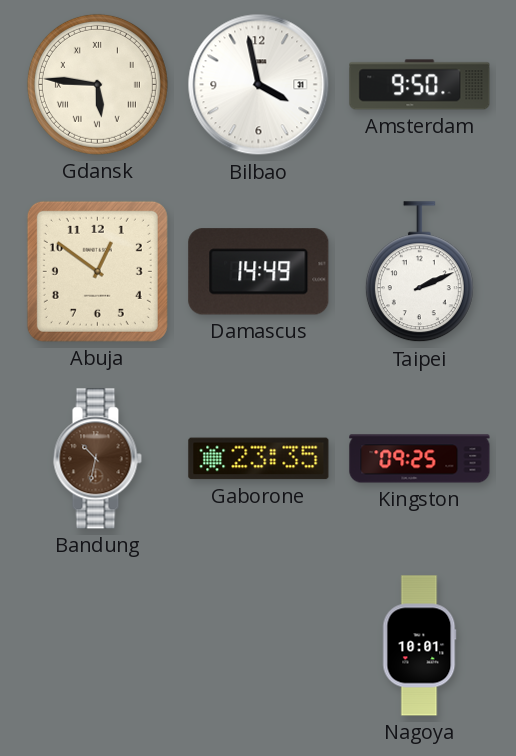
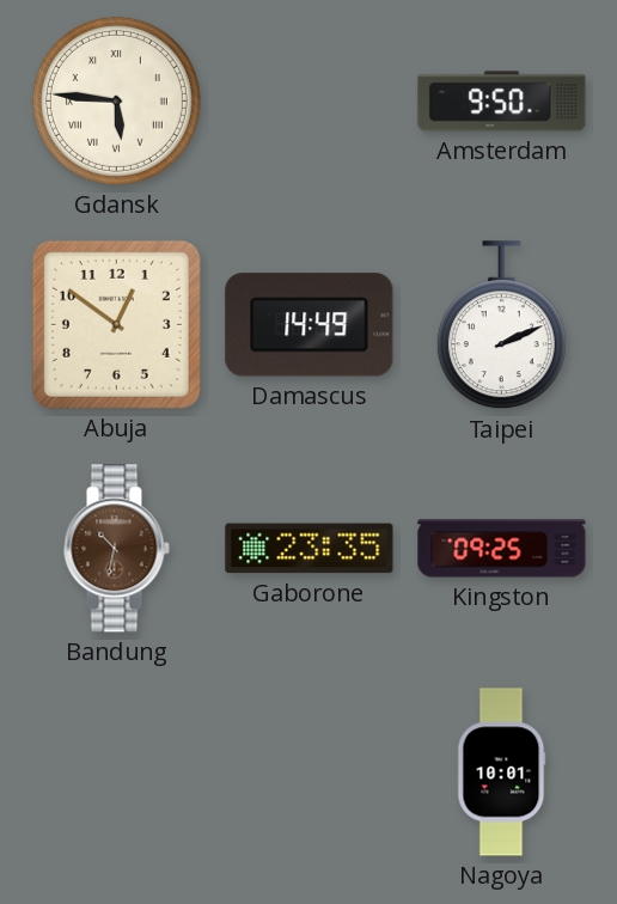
Bilbao: 3:58 -> none
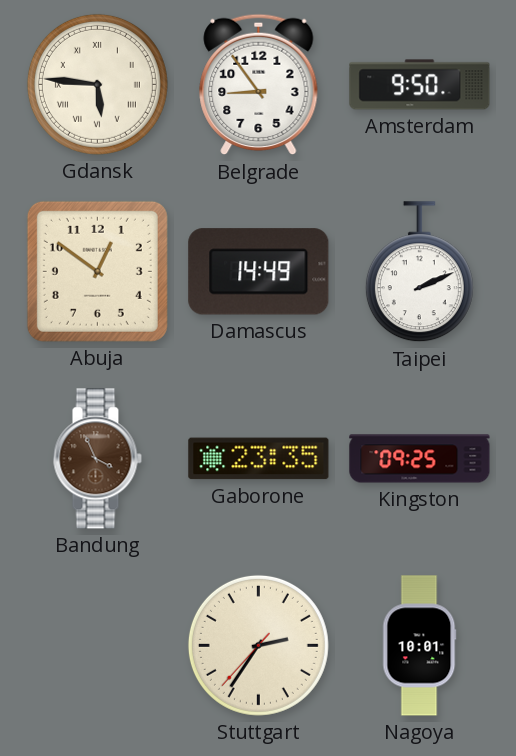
Belgrade: none -> 8:54
Bandung: 10:32 -> 3:56
Stuttgart: none -> 2:35
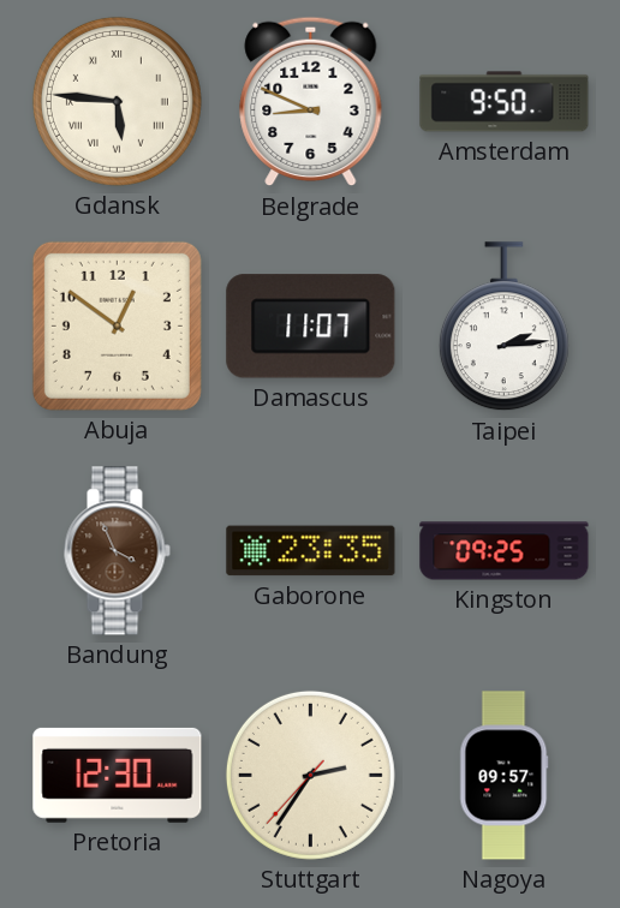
Belgrade: 8:54 -> 8:49
Damascus: 14:49 -> 11:07
Taipei: 2:11 -> 2:14
Pretoria: none -> 12:30
Nagoya: 10:01 -> 09:57
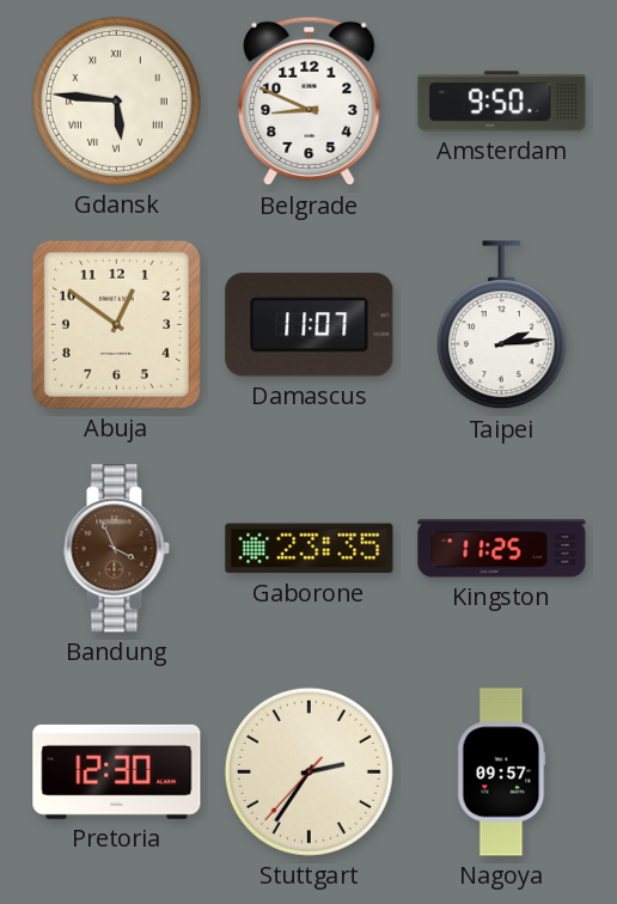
Kingston: 09:25 -> 11:25
